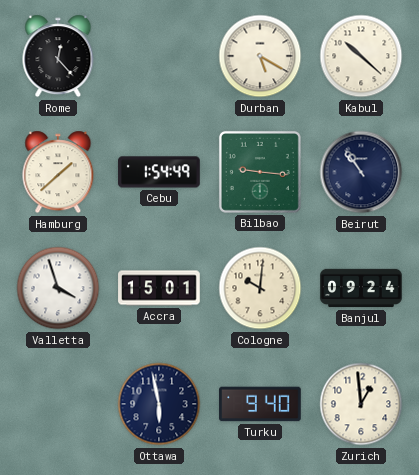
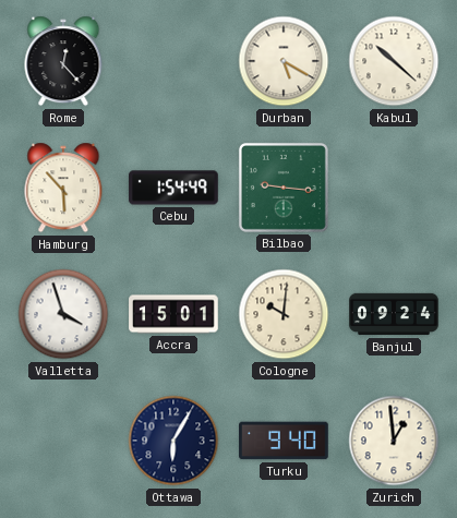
Hamburg: 1:38 -> 5:53
Beirut: 10:54 -> none
Ottawa: 5:58 -> 6:05
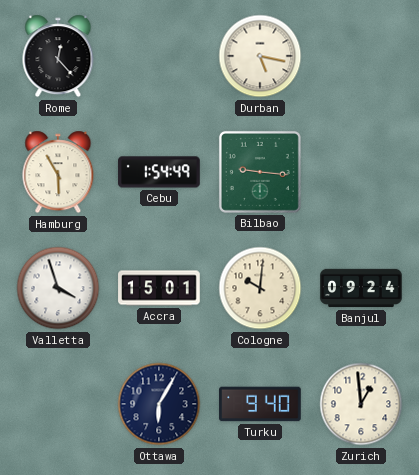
Durban: 5:20 -> 5:17
Kabul: 10:22 -> none
Hamburg: 5:53 -> 5:55
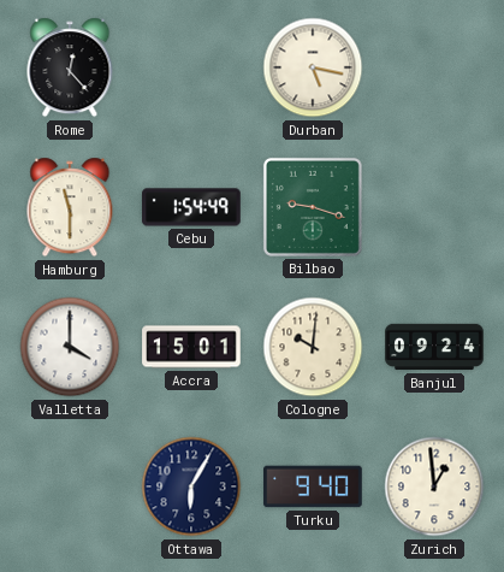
Hamburg: 5:55 -> 11:30
Bilbao: 9:16 -> 9:18
Valletta: 3:57 -> 4:00
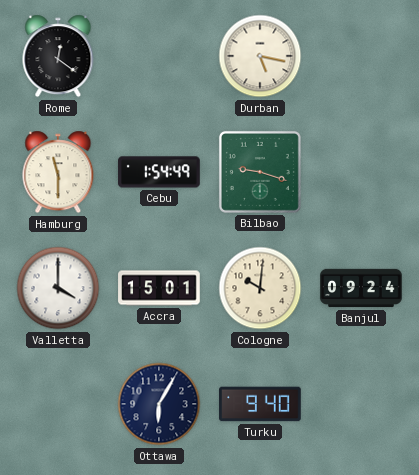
Rome: 12:23 -> 12:21
Zurich: 12:59 -> none
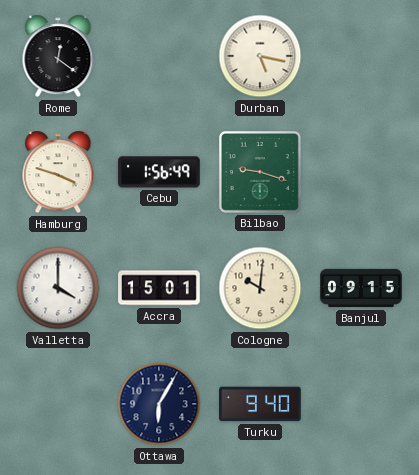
Hamburg: 11:30 -> 3:48
Cebu: 1:54 -> 1:56
Banjul: 09:24 -> 09:15
